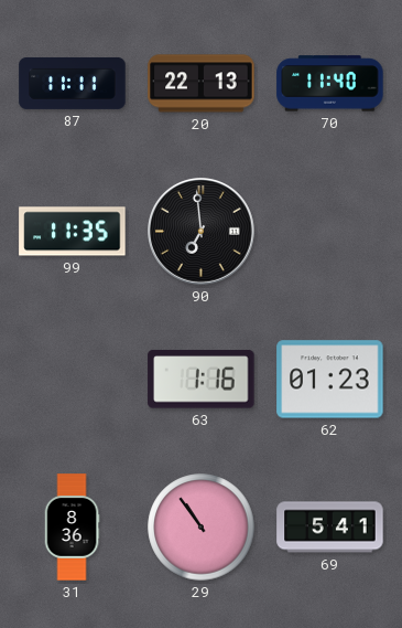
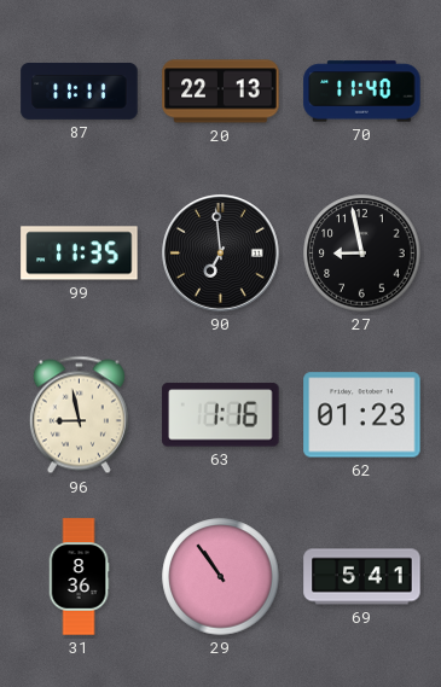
27: none -> 8:58
96: none -> 8:58
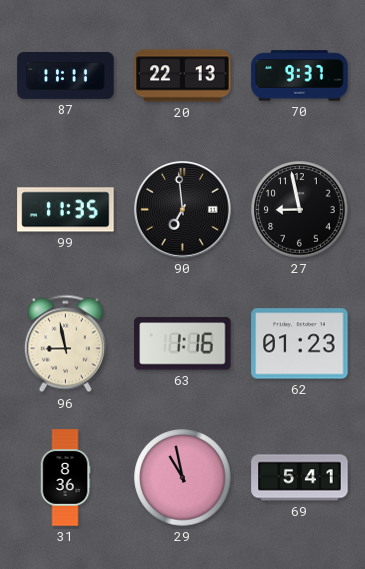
70: 11:40 -> 9:37
29: 10:54 -> 10:58
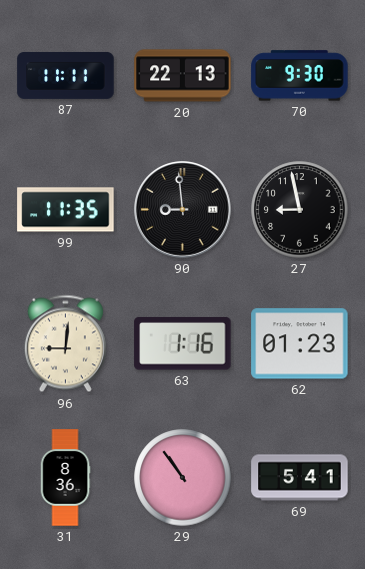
70: 9:37 -> 9:30
90: 6:59 -> 8:59
96: 8:58 -> 9:01
29: 10:58 -> 10:54
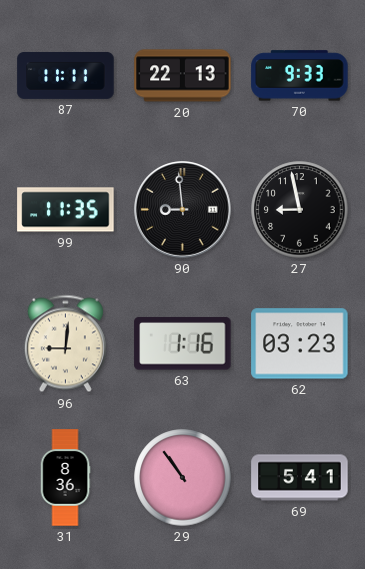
70: 9:30 -> 9:33
62: 01:23 -> 03:23
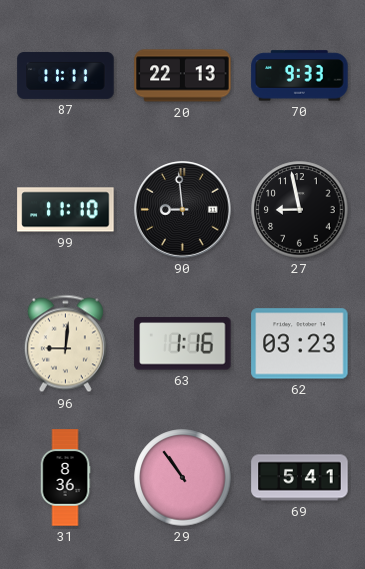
99: 11:35 -> 11:10
